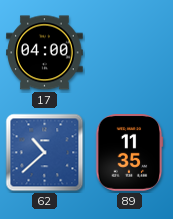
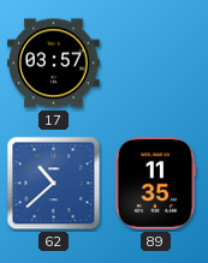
17: 04:00 -> 03:57
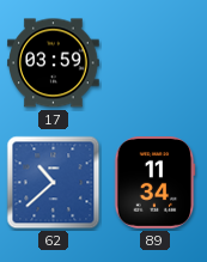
17: 03:57 -> 03:59
89: 11:35 -> 11:34
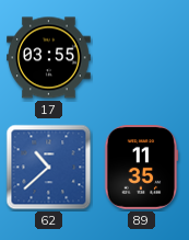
17: 03:59 -> 03:55
89: 11:34 -> 11:35
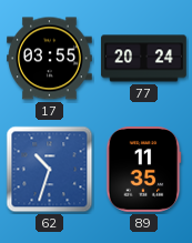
77: none -> 20:24
62: 10:38 -> 10:33
